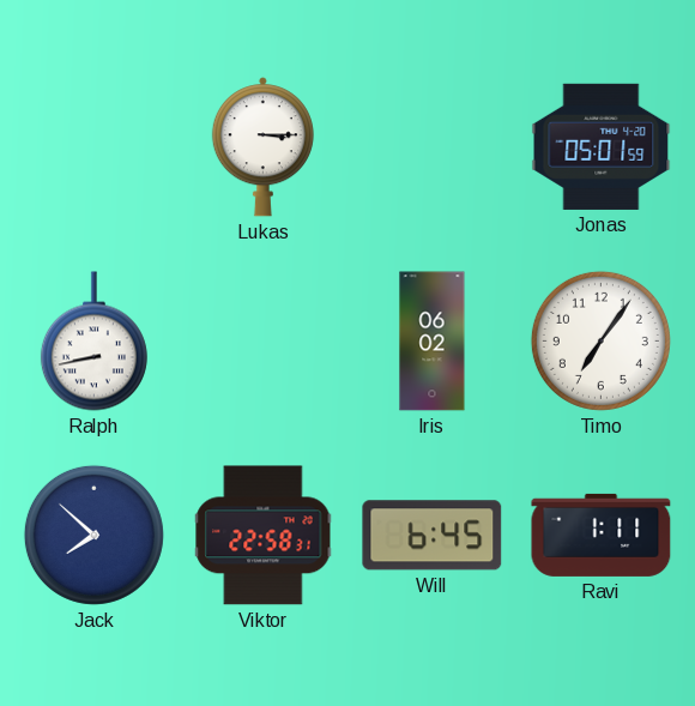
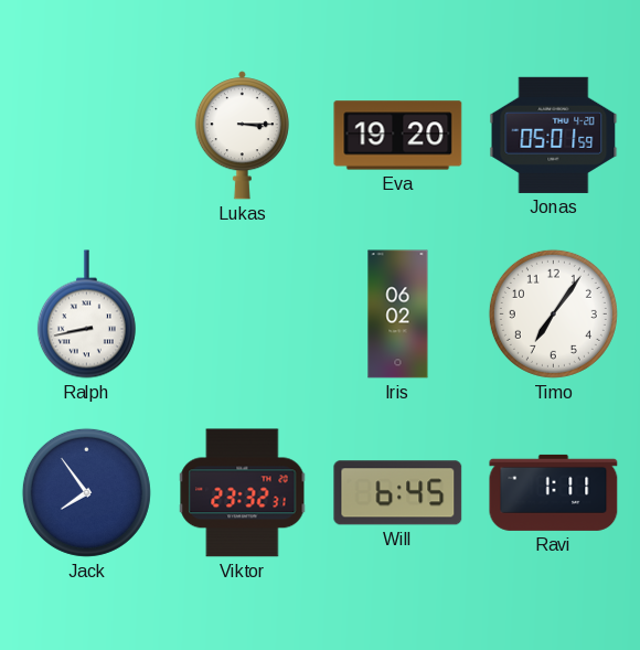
Eva: none -> 19:20
Jack: 7:52 -> 7:54
Viktor: 22:58 -> 23:32
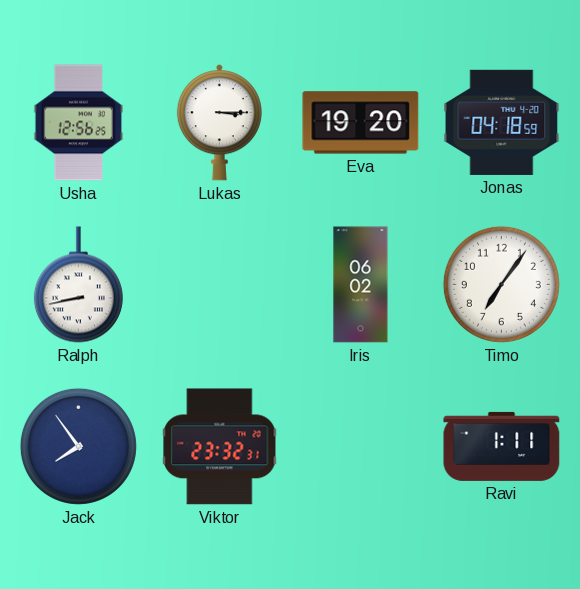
Usha: none -> 12:56
Jonas: 05:01 -> 04:18
Will: 6:45 -> none
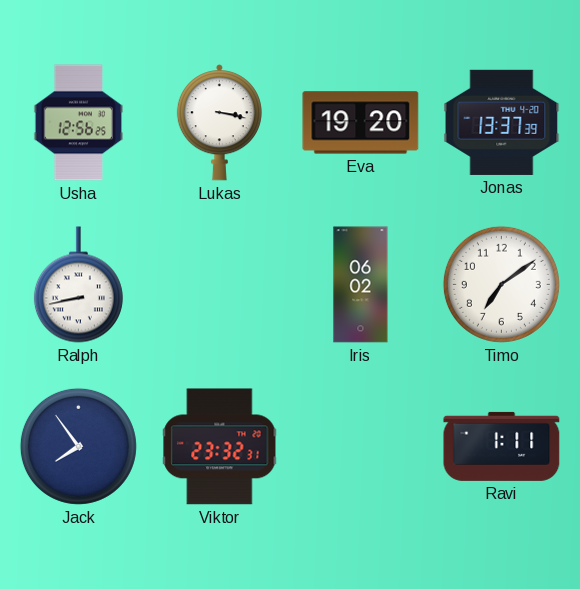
Lukas: 3:15 -> 3:17
Jonas: 04:18 -> 13:37
Timo: 7:06 -> 7:09
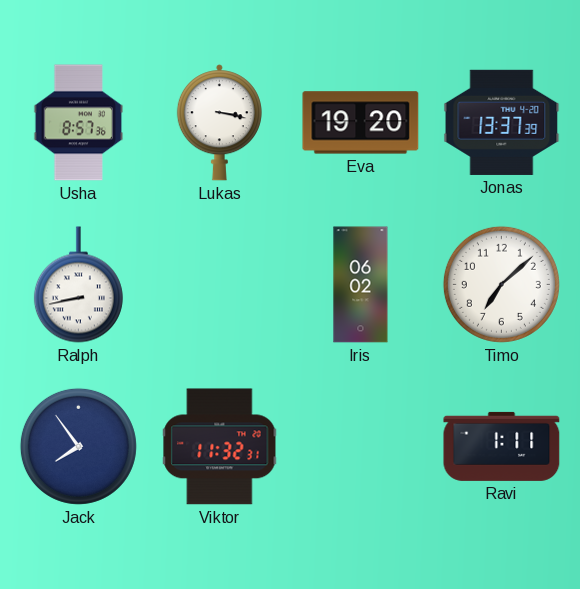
Usha: 12:56 -> 8:57
Timo: 7:09 -> 7:08
Viktor: 23:32 -> 11:32
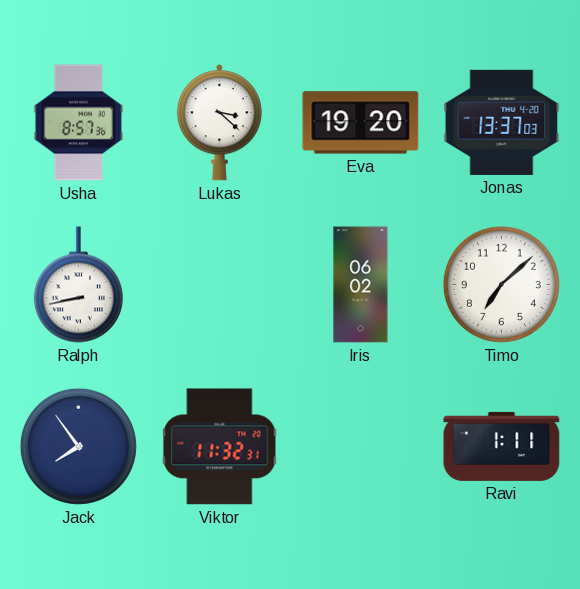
Lukas: 3:17 -> 3:22
Jonas: 13:37:39 -> 13:37:03
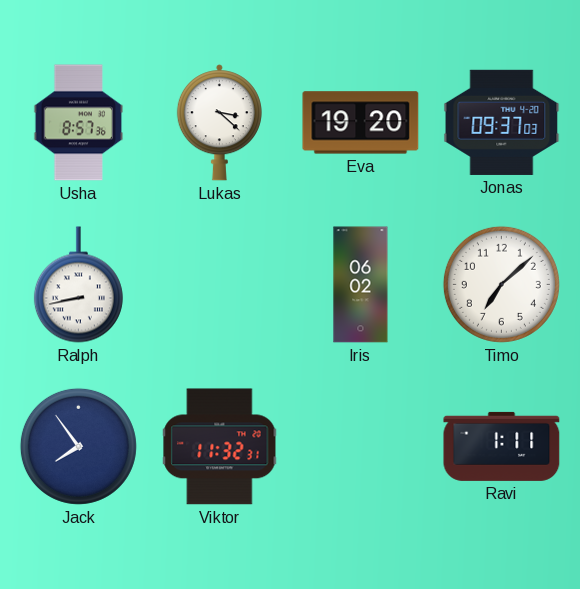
Jonas: 13:37 -> 09:37
